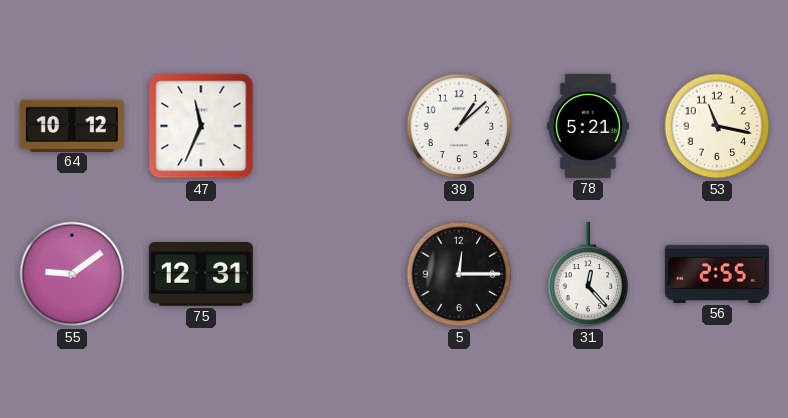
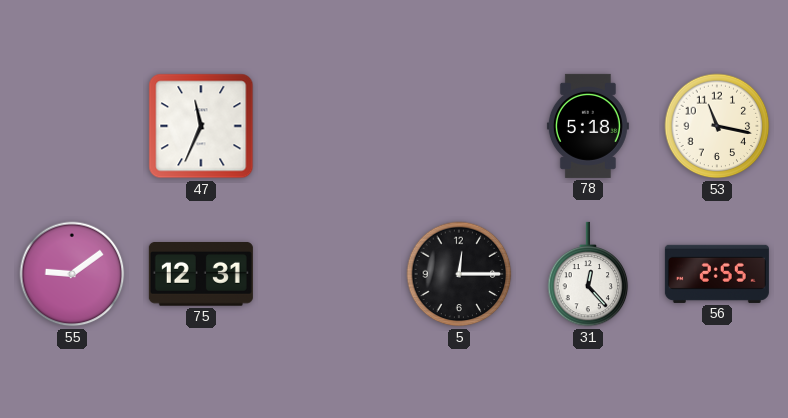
64: 10:12 -> none
39: 1:08 -> none
78: 5:21 -> 5:18
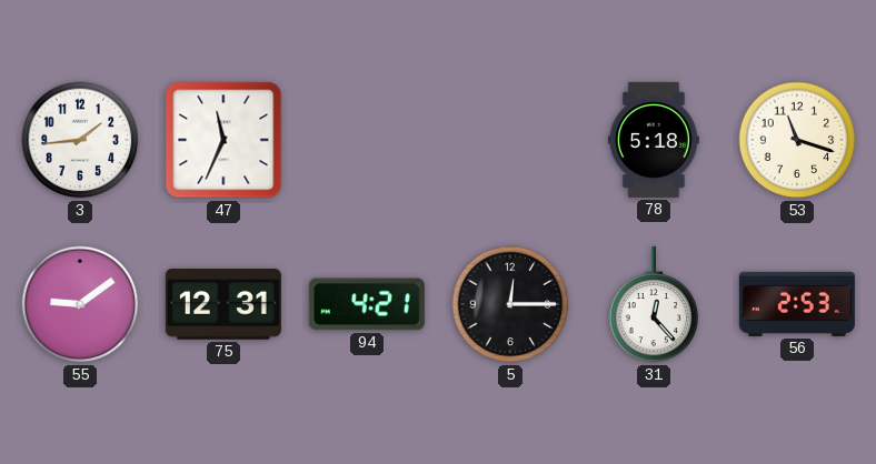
3: none -> 1:44
53: 11:17 -> 11:18
94: none -> 4:21
56: 2:55 -> 2:53
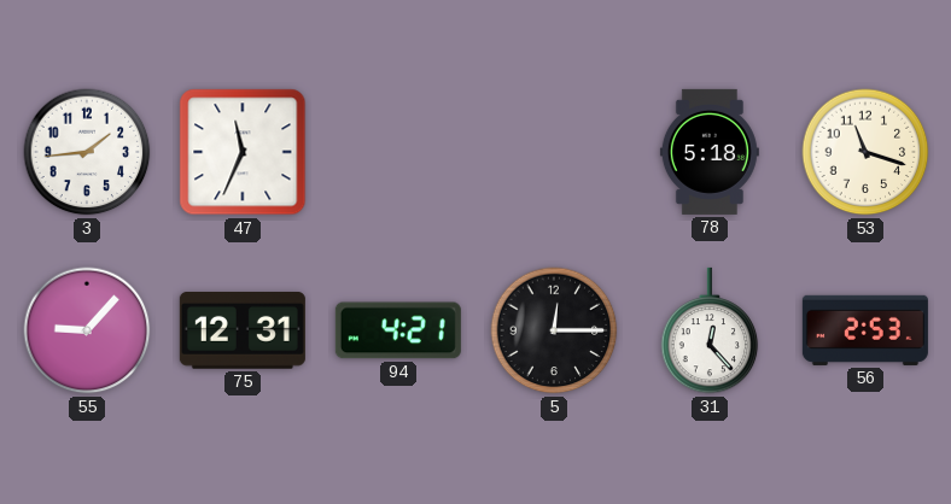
55: 9:09 -> 9:07
